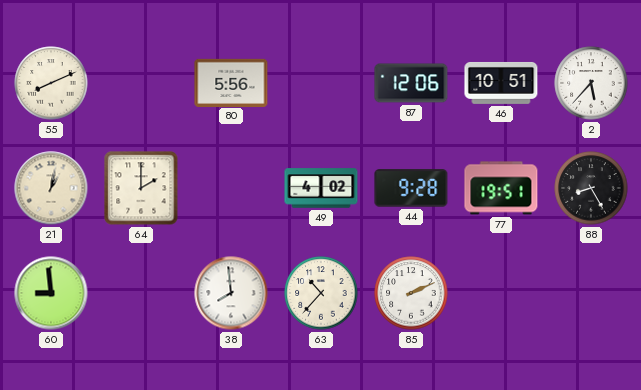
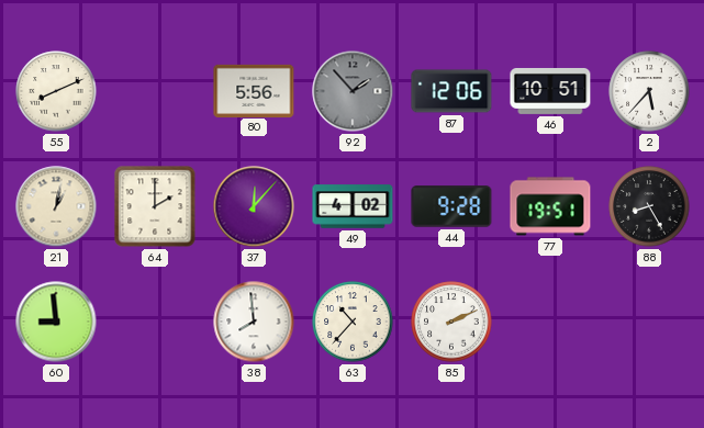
92: none -> 1:53
37: none -> 12:07
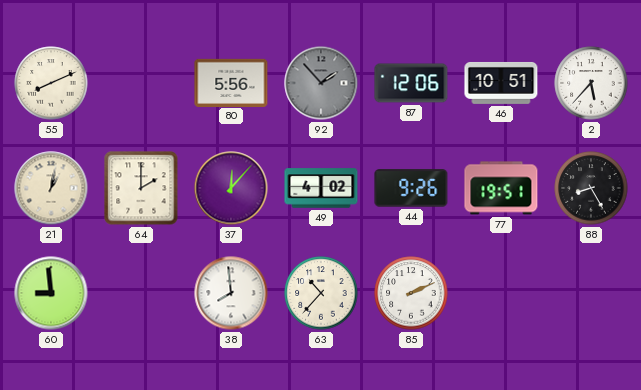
44: 9:28 -> 9:26
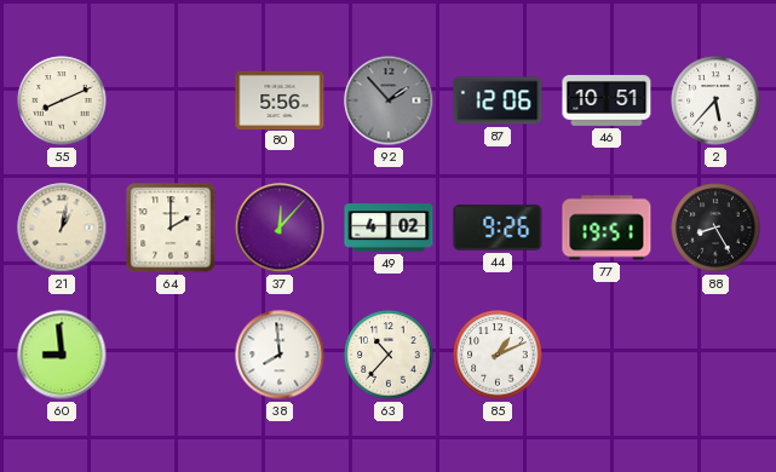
85: 2:11 -> 1:11
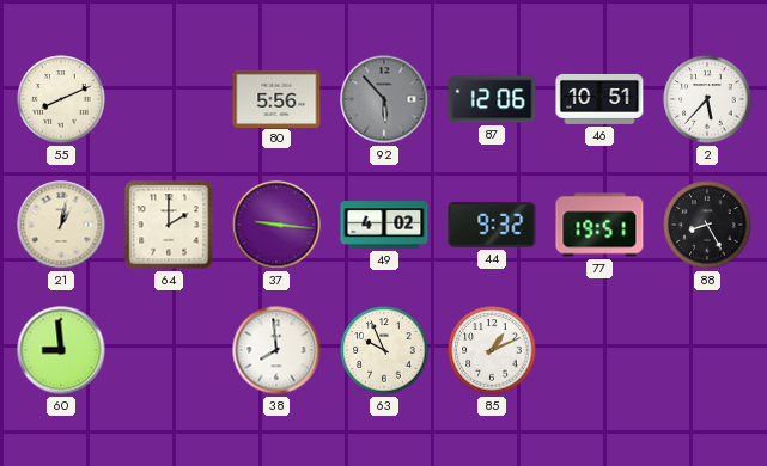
92: 1:53 -> 5:53
37: 12:07 -> 9:16
44: 9:26 -> 9:32
63: 10:37 -> 9:56
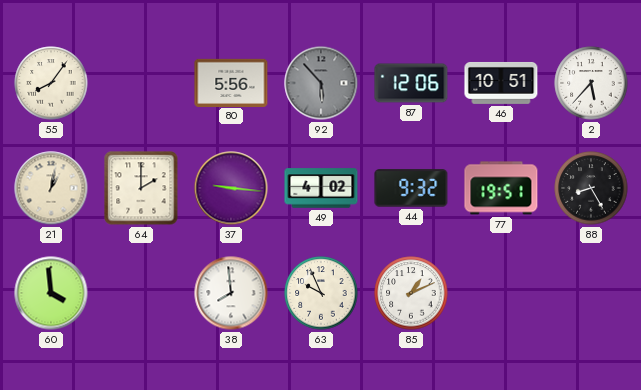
55: 8:11 -> 8:06
60: 8:59 -> 3:59
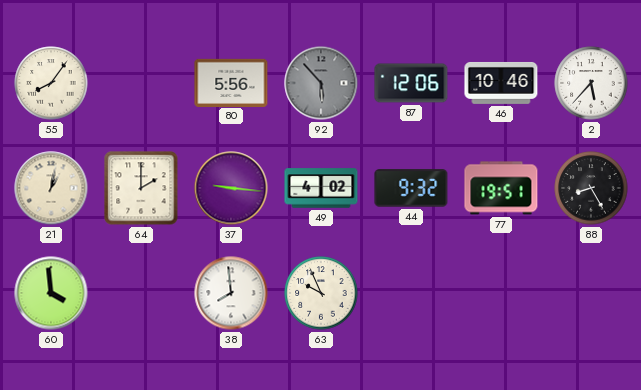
46: 10:51 -> 10:46
85: 1:11 -> none
